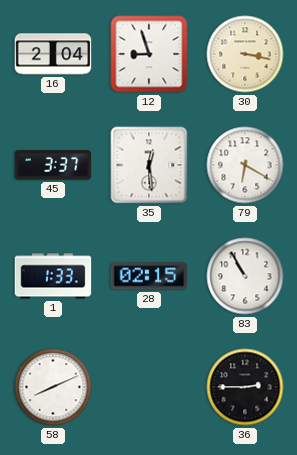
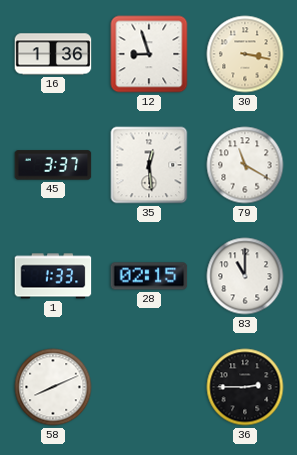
16: 2:04 -> 1:36
79: 6:20 -> 11:20
83: 10:55 -> 11:00
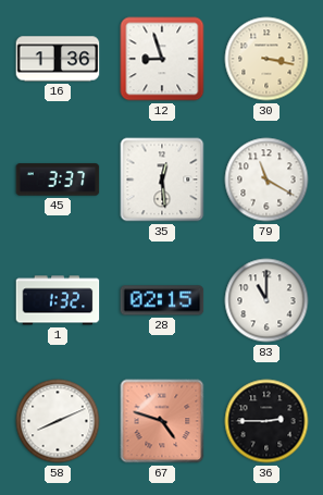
1: 1:33 -> 1:32
67: none -> 4:48
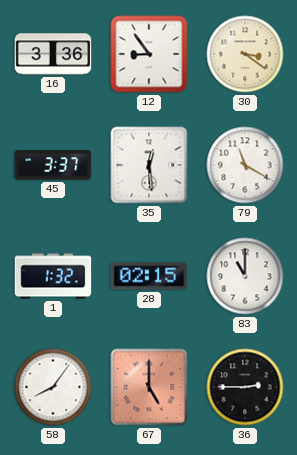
16: 1:36 -> 3:36
12: 8:57 -> 8:54
30: 3:17 -> 3:21
58: 8:11 -> 8:06
67: 4:48 -> 5:00
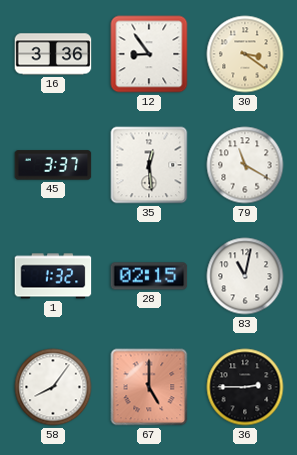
83: 11:00 -> 11:02
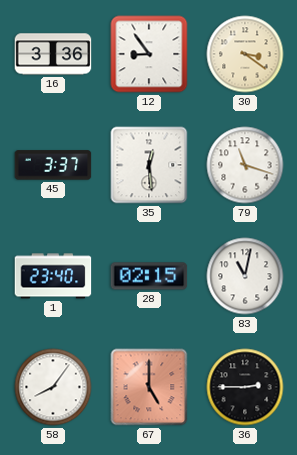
79: 11:20 -> 11:18
1: 1:32 -> 23:40
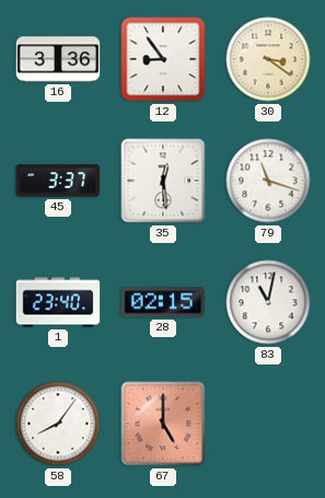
36: 2:45 -> none
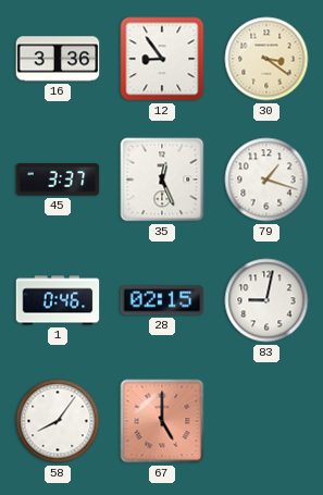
35: 12:29 -> 12:26
79: 11:18 -> 1:18
1: 23:40 -> 0:46
83: 11:02 -> 9:02
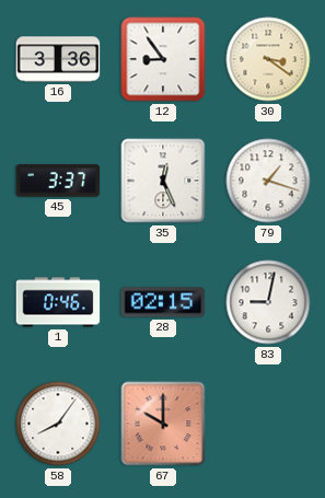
67: 5:00 -> 10:00
